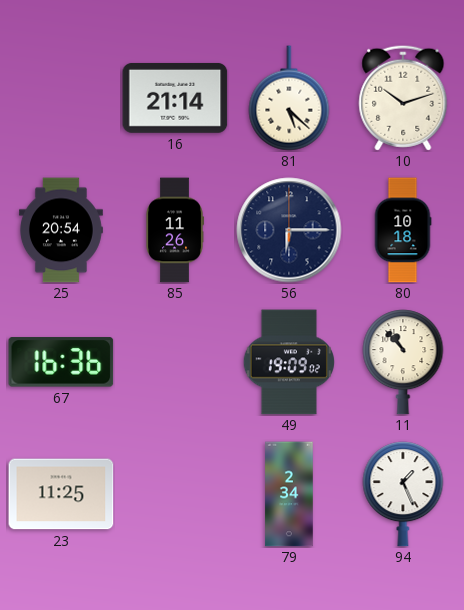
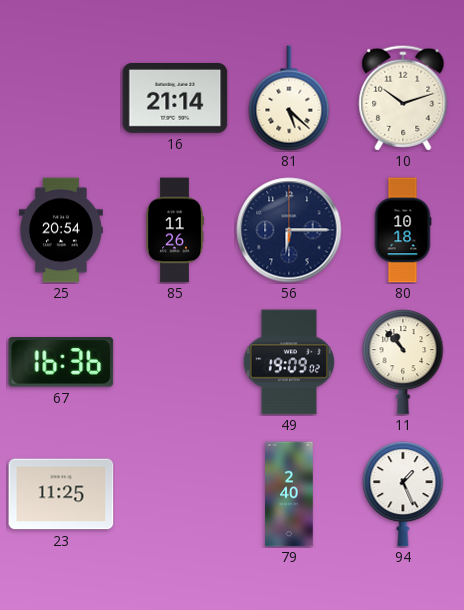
79: 2:34 -> 2:40
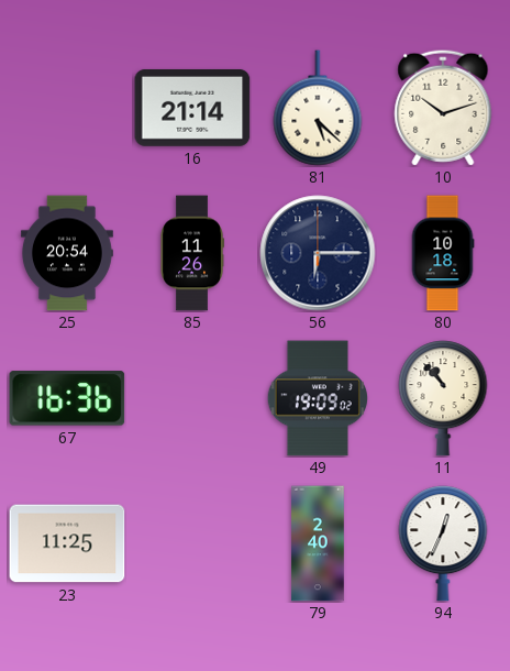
94: 1:26 -> 12:34
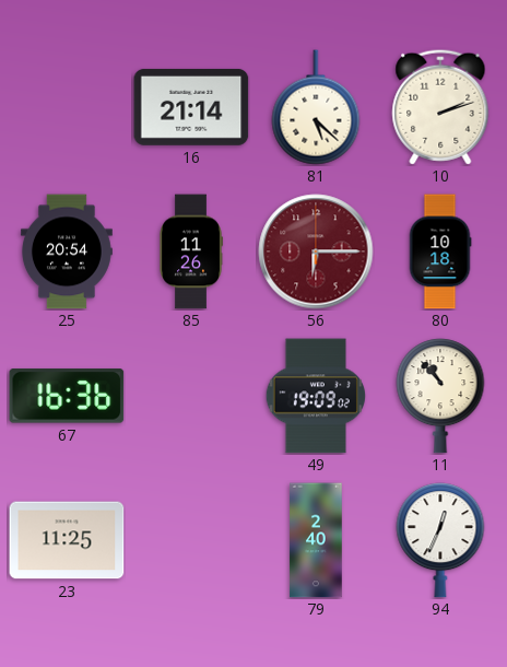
10: 10:12 -> 2:12
56 dial: navy -> burgundy
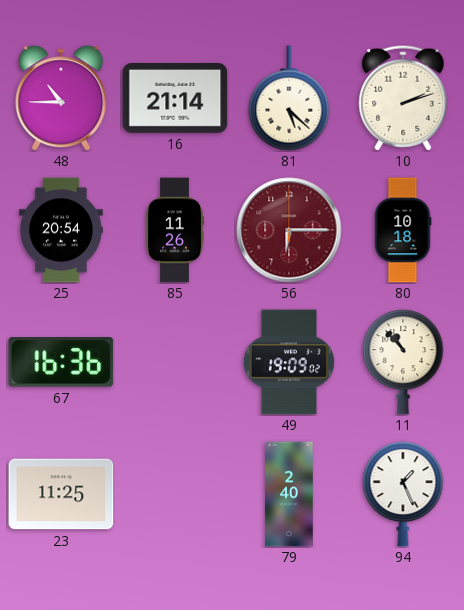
48: none -> 10:45
94: 12:34 -> 1:26
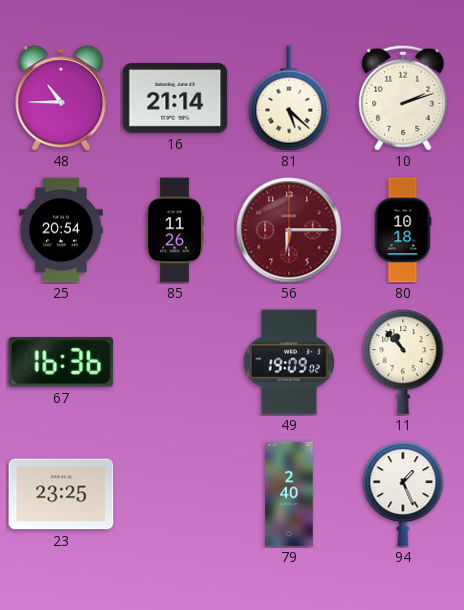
23: 11:25 -> 23:25
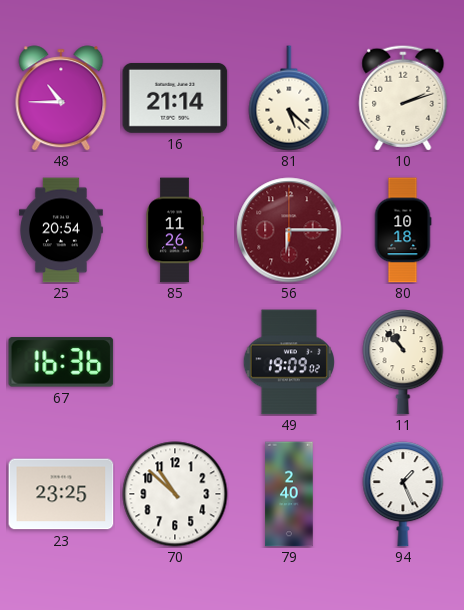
70: none -> 10:52
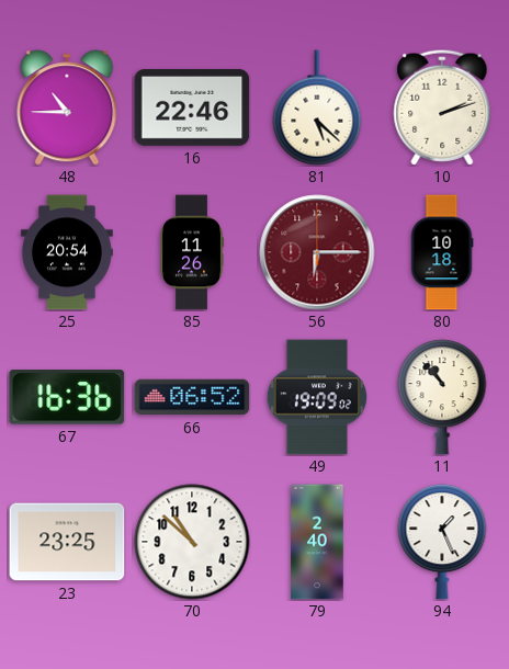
16: 21:14 -> 22:46
66: none -> 06:52
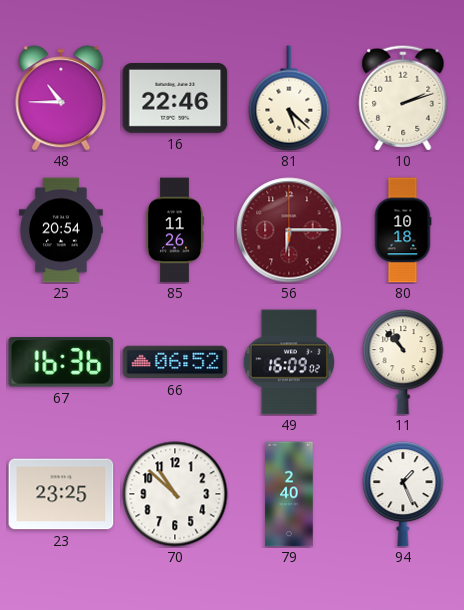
49: 19:09 -> 16:09
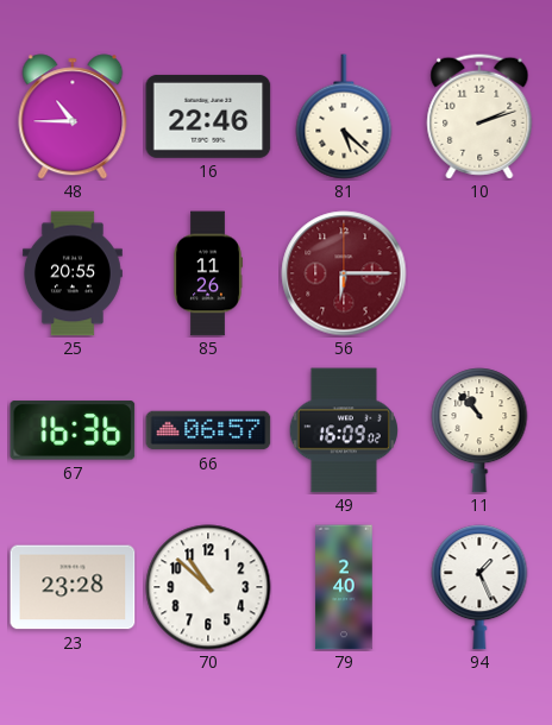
25: 20:54 -> 20:55
80: 10:18 -> none
66: 06:52 -> 06:57
23: 23:25 -> 23:28
